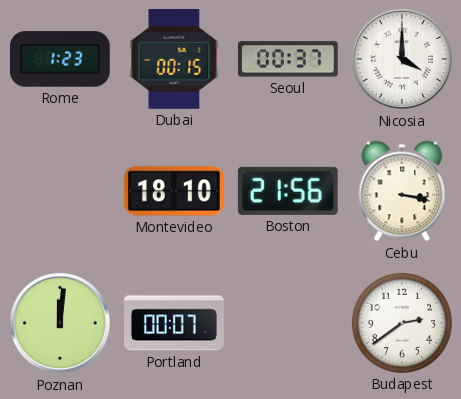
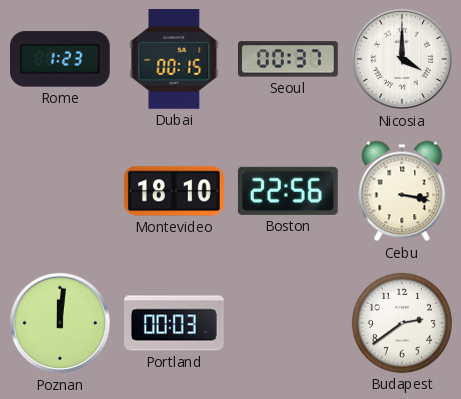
Boston: 21:56 -> 22:56
Portland: 00:07 -> 00:03
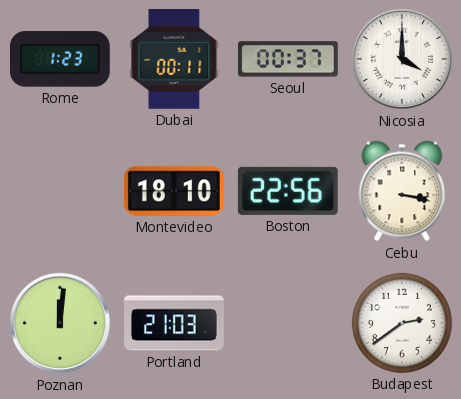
Dubai: 00:15 -> 00:11
Portland: 00:03 -> 21:03
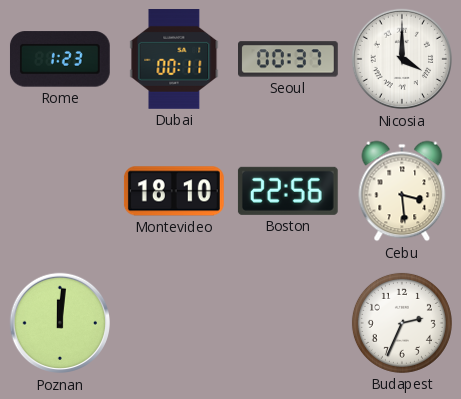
Cebu: 3:17 -> 3:29
Portland: 21:03 -> none
Budapest: 2:39 -> 2:34
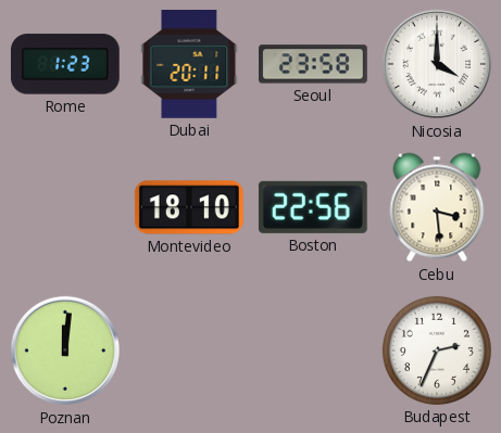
Dubai: 00:11 -> 20:11
Seoul: 00:37 -> 23:58
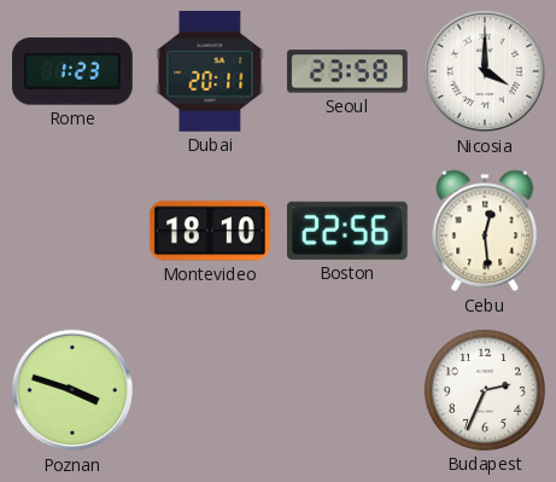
Cebu: 3:29 -> 12:29
Poznan: 12:01 -> 3:48
